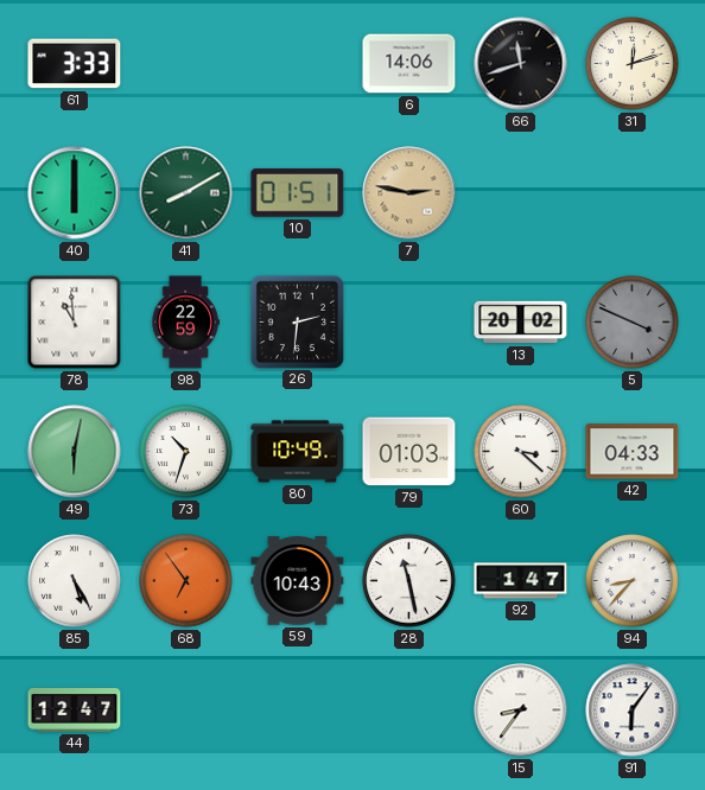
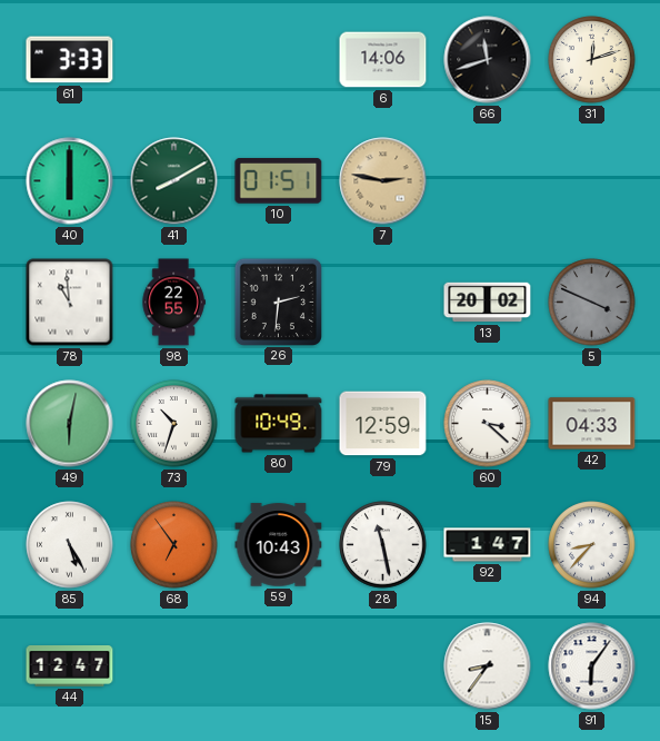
98: 22:59 -> 22:55
79: 01:03 -> 12:59
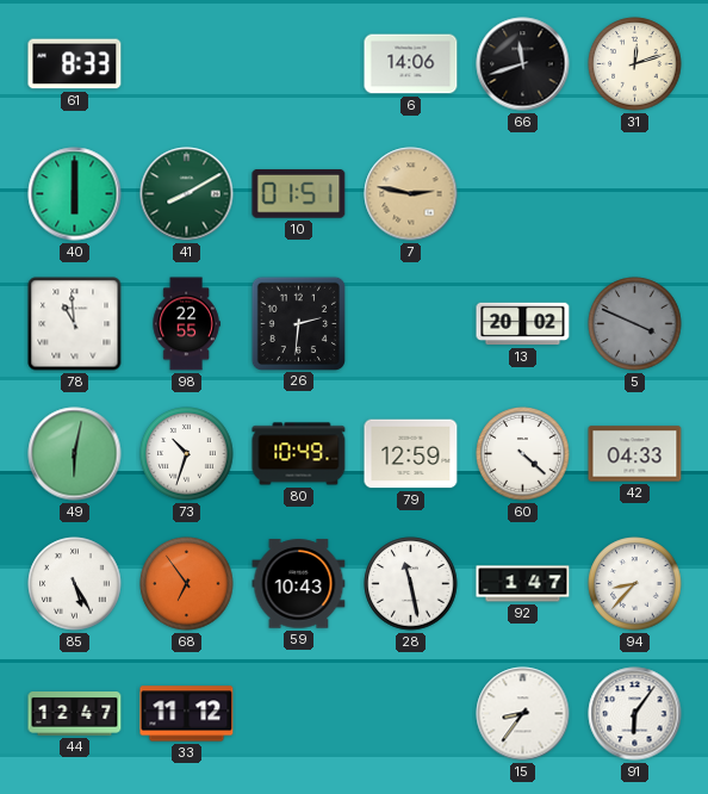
61: 3:33 -> 8:33
60: 3:22 -> 4:22
33: none -> 11:12
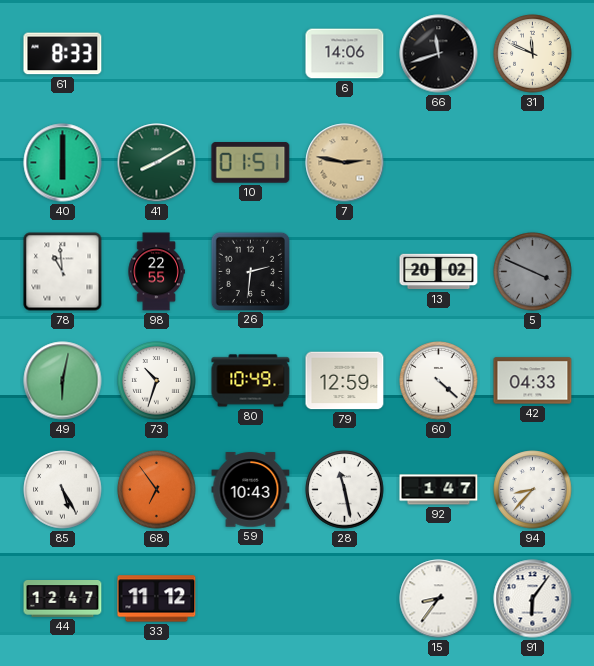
31: 12:12 -> 11:49
